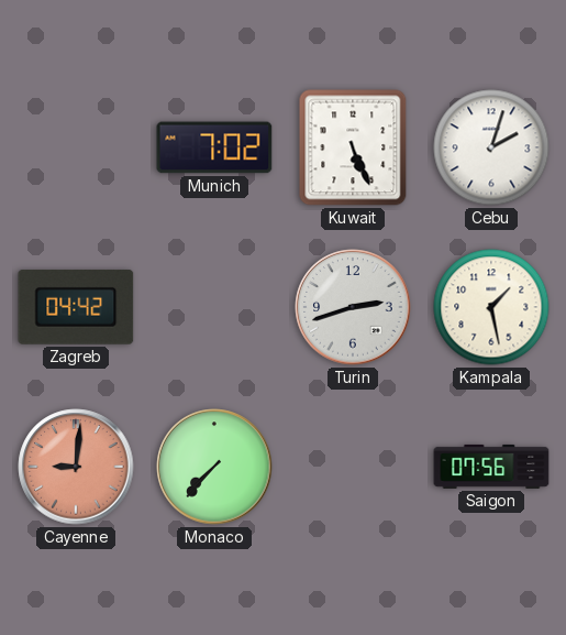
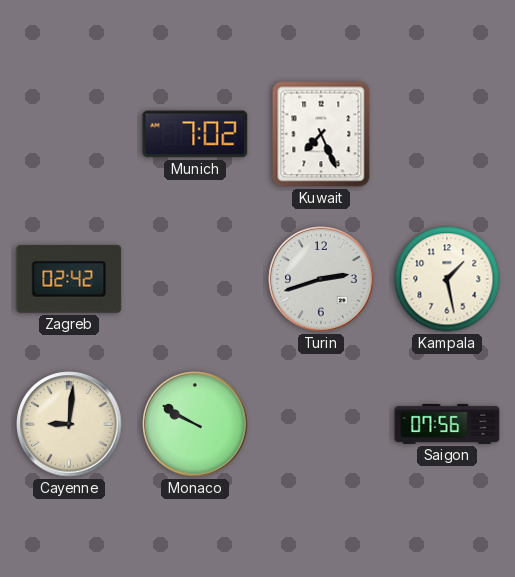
Kuwait: 5:26 -> 7:26
Cebu: 2:03 -> none
Zagreb: 04:42 -> 02:42
Cayenne dial: salmon -> cream
Monaco: 7:37 -> 9:50
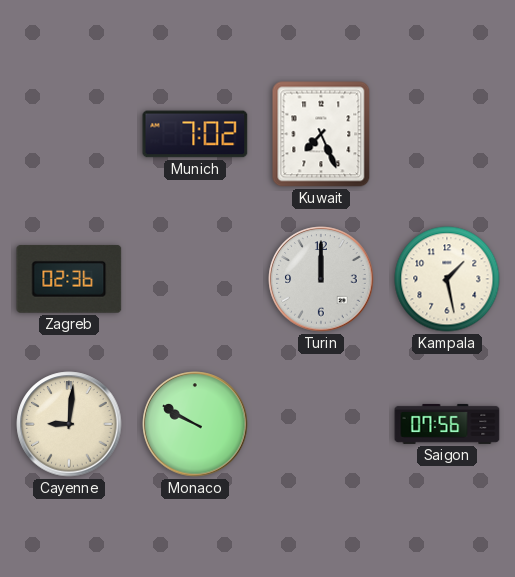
Zagreb: 02:42 -> 02:36
Turin: 2:42 -> 12:00
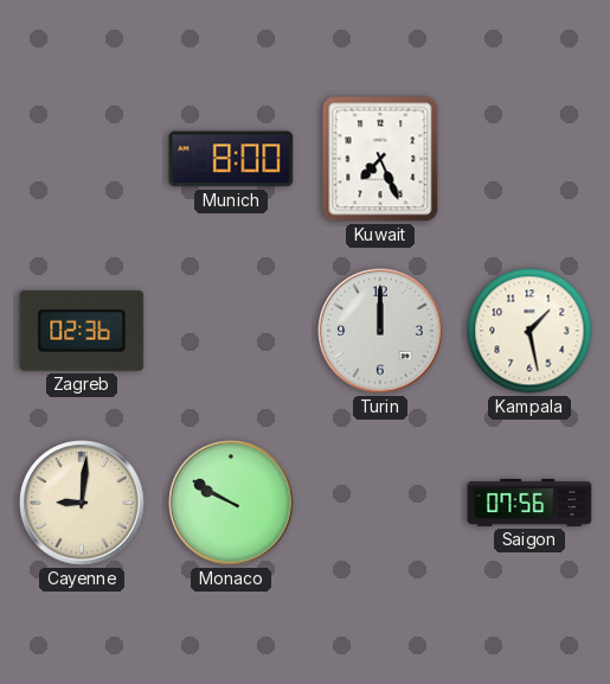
Munich: 7:02 -> 8:00
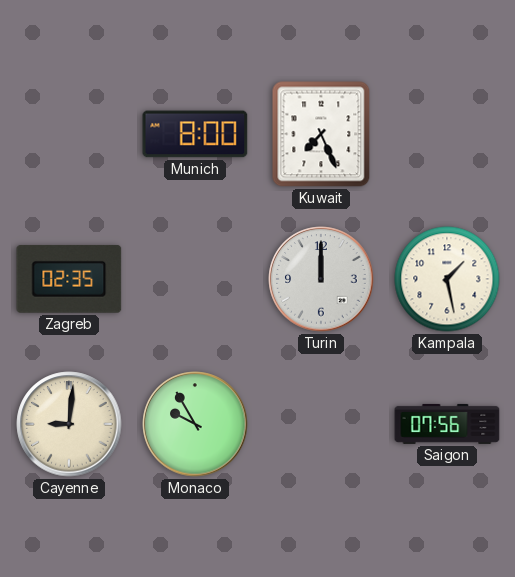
Zagreb: 02:36 -> 02:35
Monaco: 9:50 -> 9:55
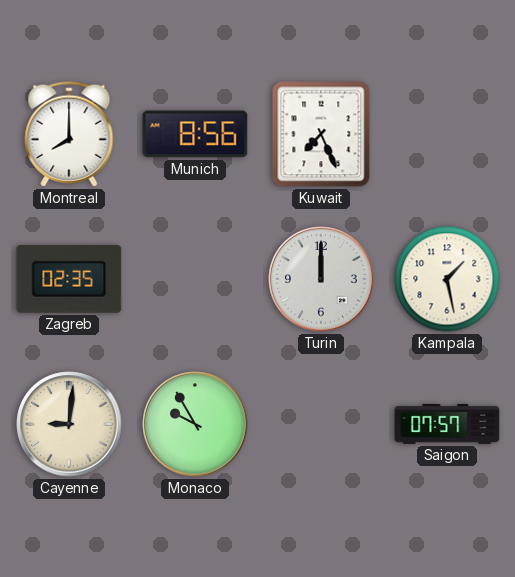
Montreal: none -> 8:00
Munich: 8:00 -> 8:56
Saigon: 07:56 -> 07:57
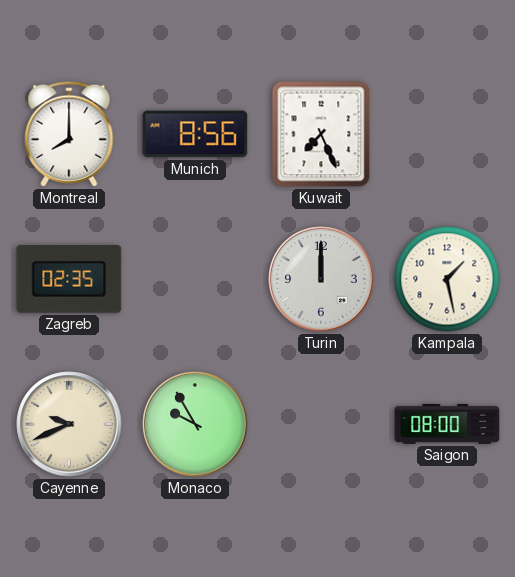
Cayenne: 9:01 -> 9:41
Saigon: 07:57 -> 08:00
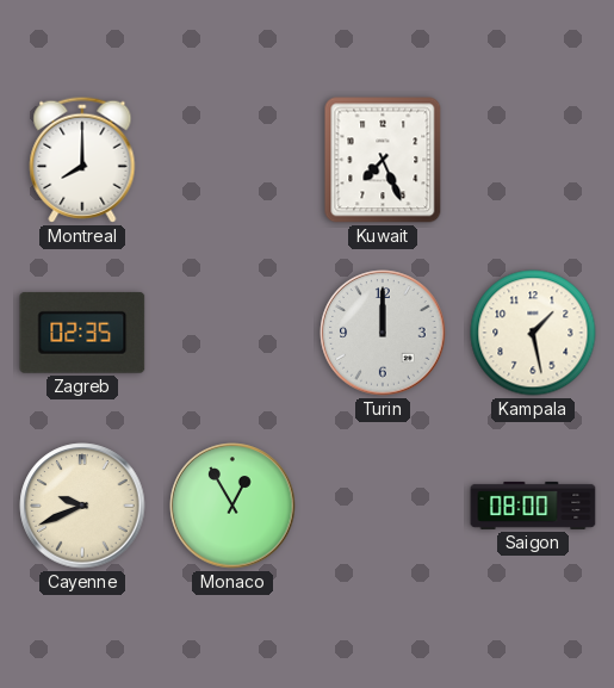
Munich: 8:56 -> none
Monaco: 9:55 -> 12:55
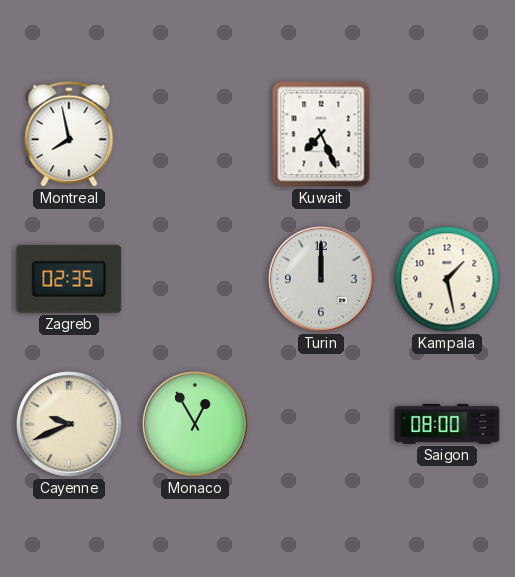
Montreal: 8:00 -> 7:58
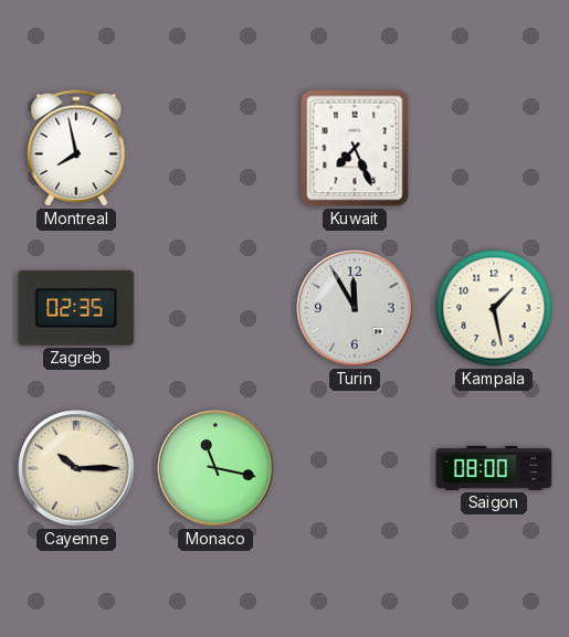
Turin: 12:00 -> 11:55
Cayenne: 9:41 -> 10:15
Monaco: 12:55 -> 11:17
